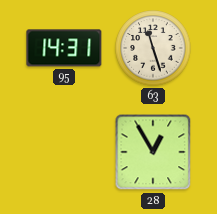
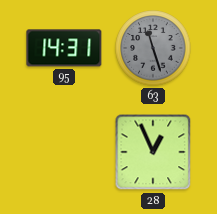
63 dial: cream -> grey
28: 12:55 -> 12:56
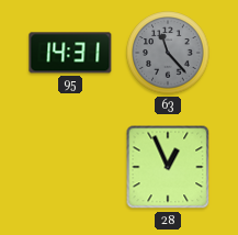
63: 11:27 -> 11:23
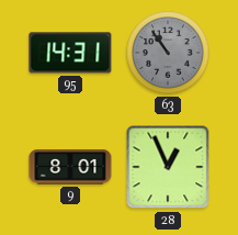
63: 11:23 -> 10:54
9: none -> 8:01
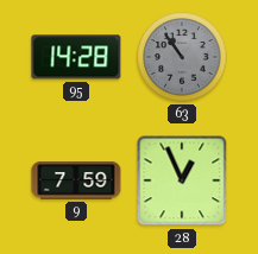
95: 14:31 -> 14:28
9: 8:01 -> 7:59
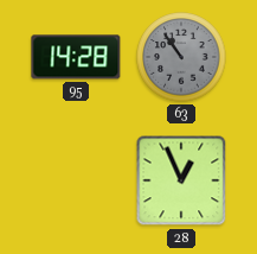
9: 7:59 -> none
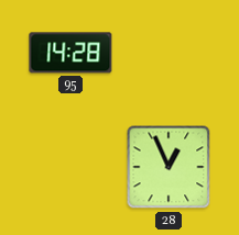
63: 10:54 -> none
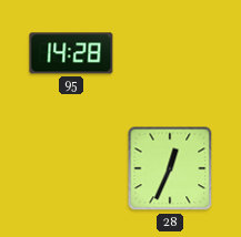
28: 12:56 -> 12:34
